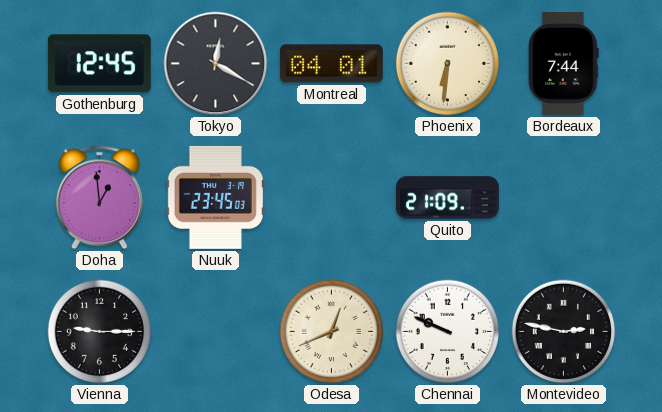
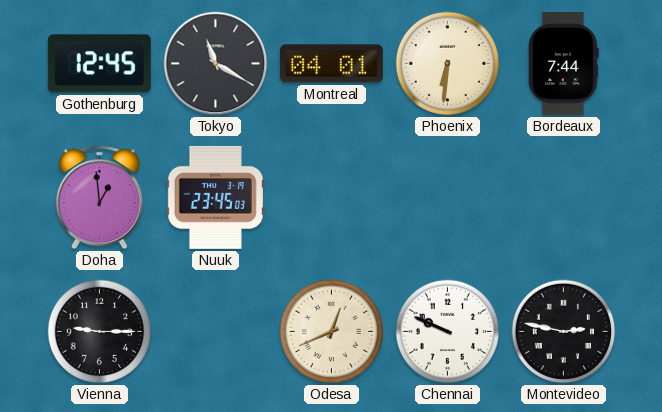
Tokyo: 12:20 -> 11:20
Quito: 21:09 -> none
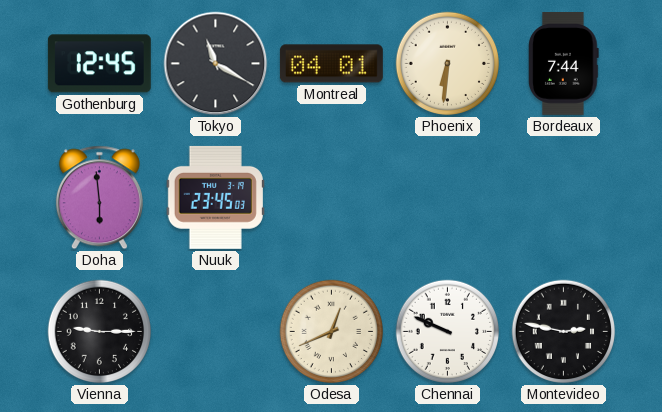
Doha: 12:59 -> 5:59
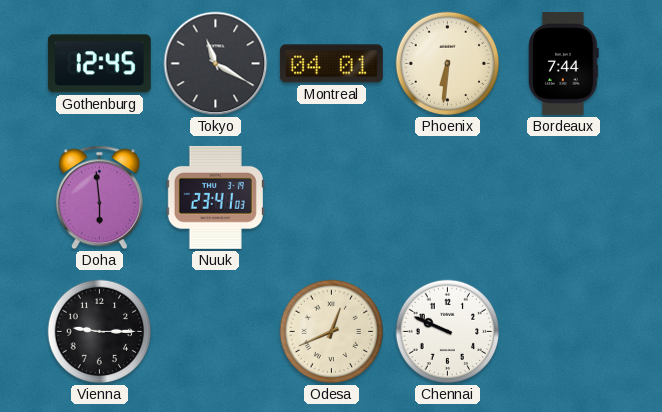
Nuuk: 23:45 -> 23:41
Montevideo: 2:47 -> none
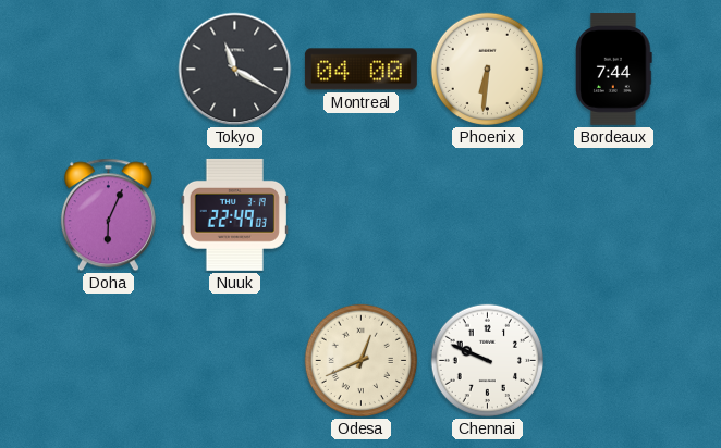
Gothenburg: 12:45 -> none
Montreal: 04:01 -> 04:00
Doha: 5:59 -> 6:04
Nuuk: 23:41 -> 22:49
Vienna: 9:15 -> none
